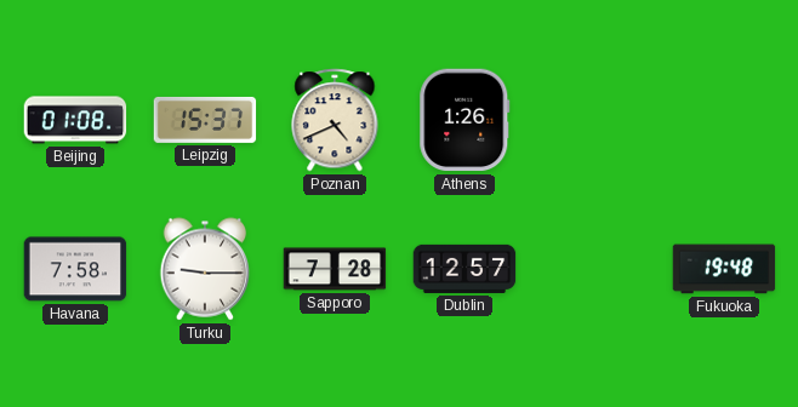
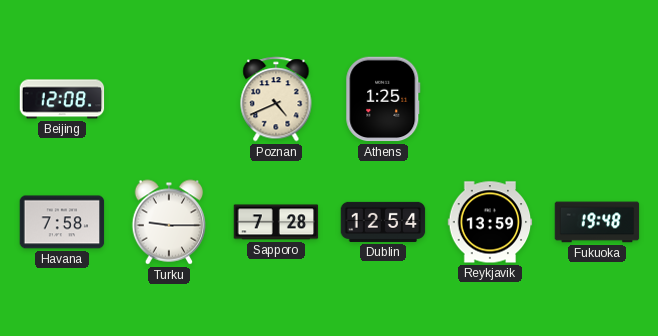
Beijing: 01:08 -> 12:08
Leipzig: 15:37 -> none
Athens: 1:26 -> 1:25
Dublin: 12:57 -> 12:54
Reykjavik: none -> 13:59
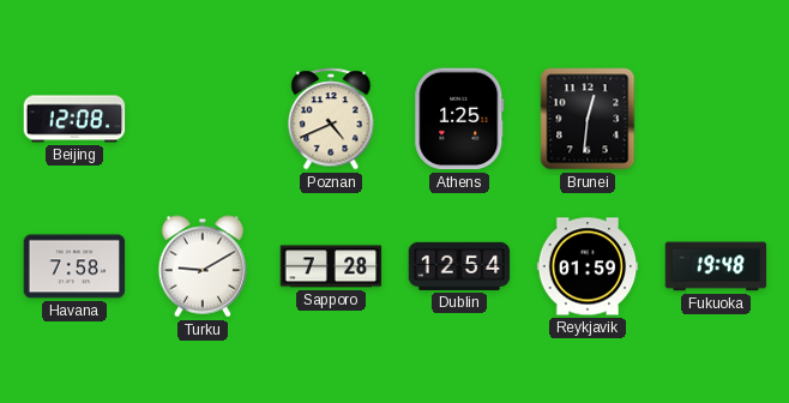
Brunei: none -> 12:31
Turku: 9:15 -> 9:10
Reykjavik: 13:59 -> 01:59
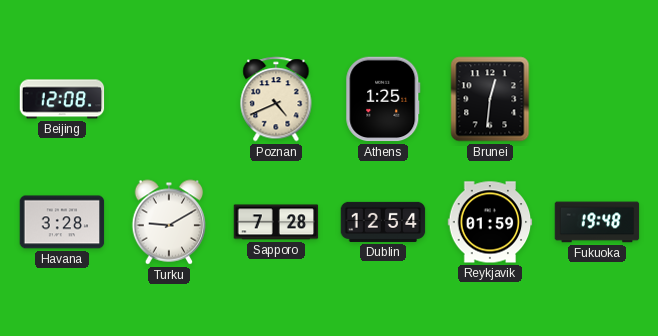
Havana: 7:58 -> 3:28
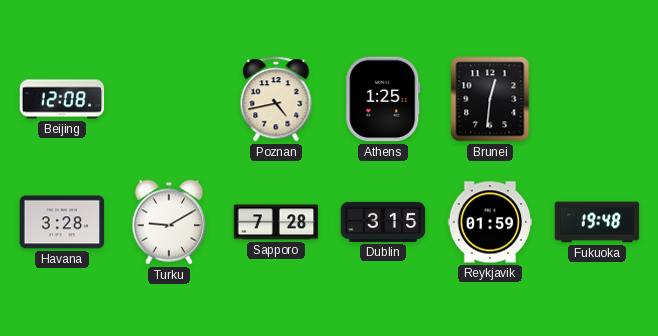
Poznan: 4:41 -> 4:43
Dublin: 12:54 -> 3:15
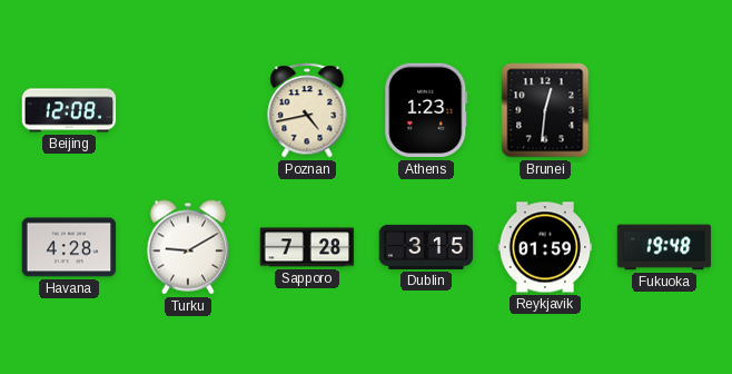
Athens: 1:25 -> 1:23
Havana: 3:28 -> 4:28
